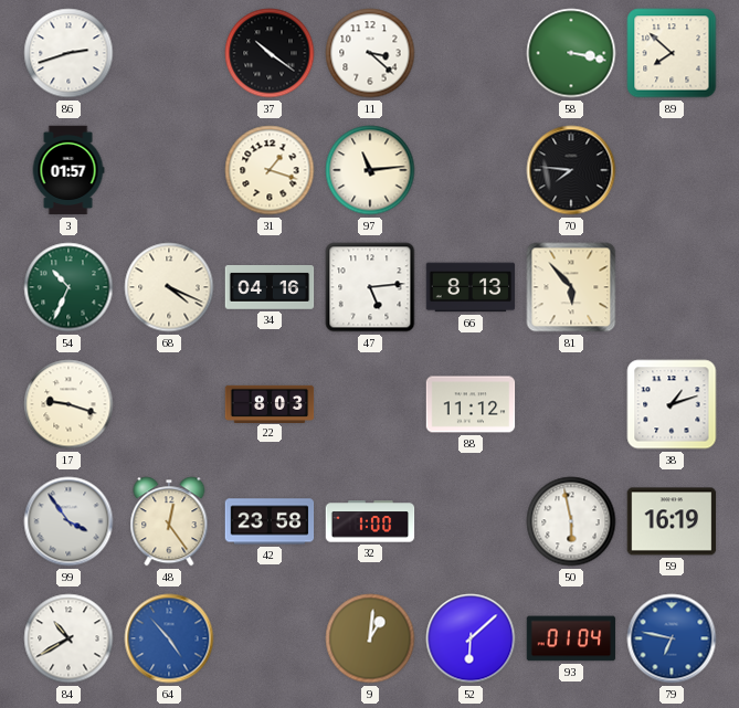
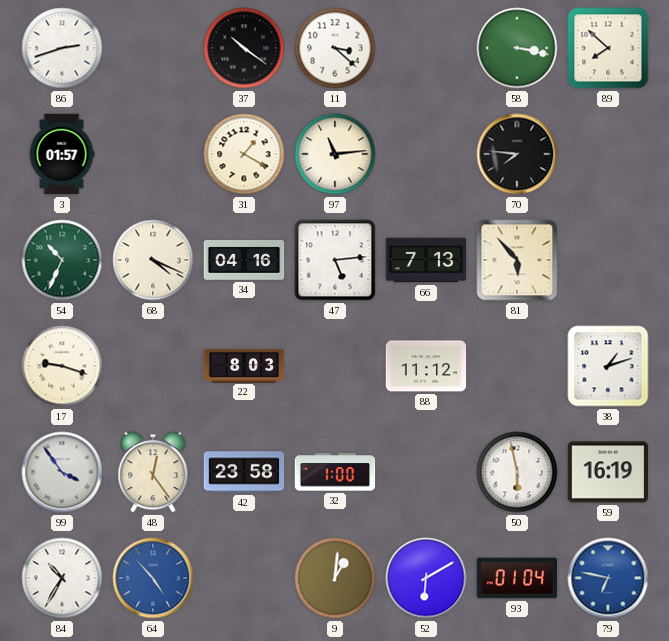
31: 1:18 -> 1:20
66: 8:13 -> 7:13
84: 10:40 -> 10:35
52: 6:08 -> 6:10
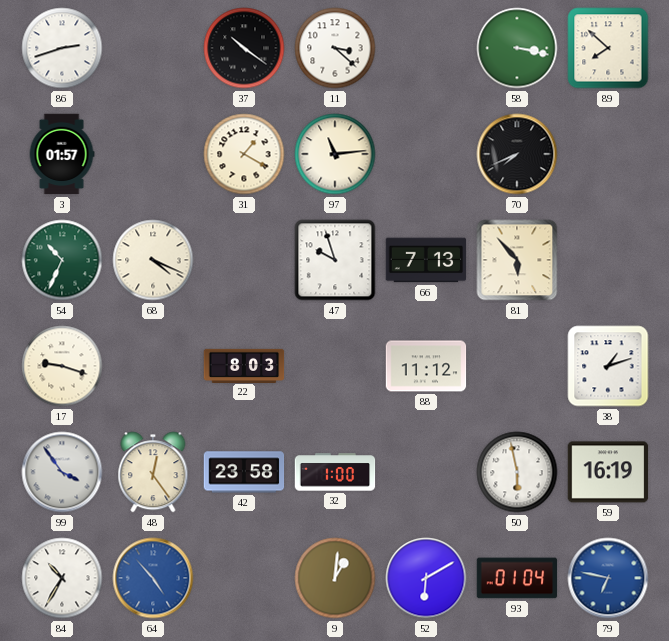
70: 7:46 -> 7:41
34: 04:16 -> none
47: 5:14 -> 9:57
